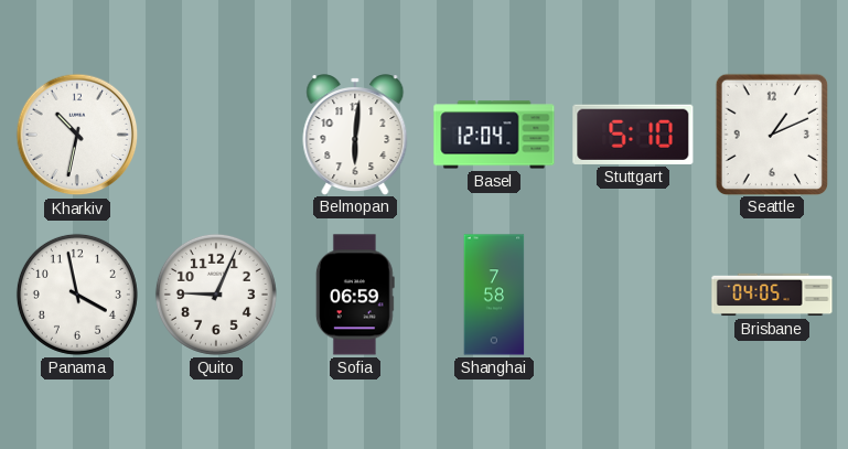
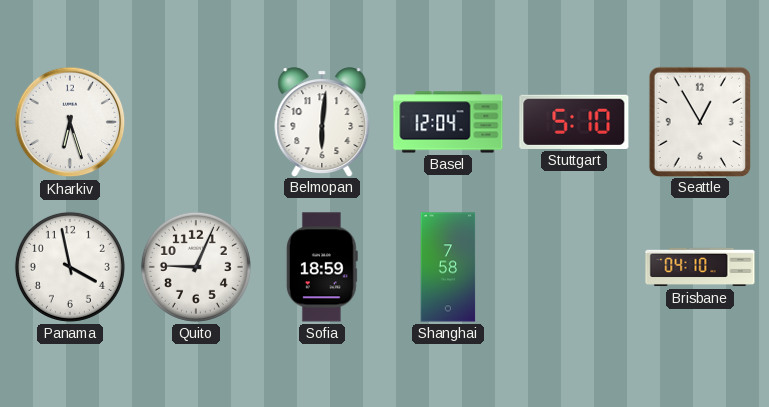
Kharkiv: 10:32 -> 6:27
Seattle: 1:11 -> 12:55
Sofia: 06:59 -> 18:59
Brisbane: 04:05 -> 04:10
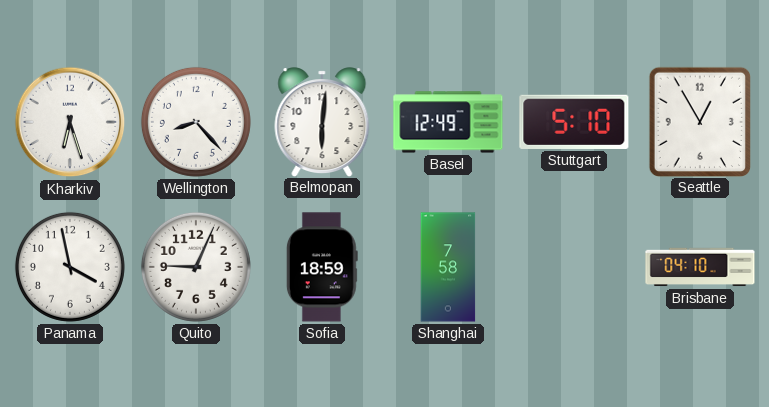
Wellington: none -> 8:23
Basel: 12:04 -> 12:49
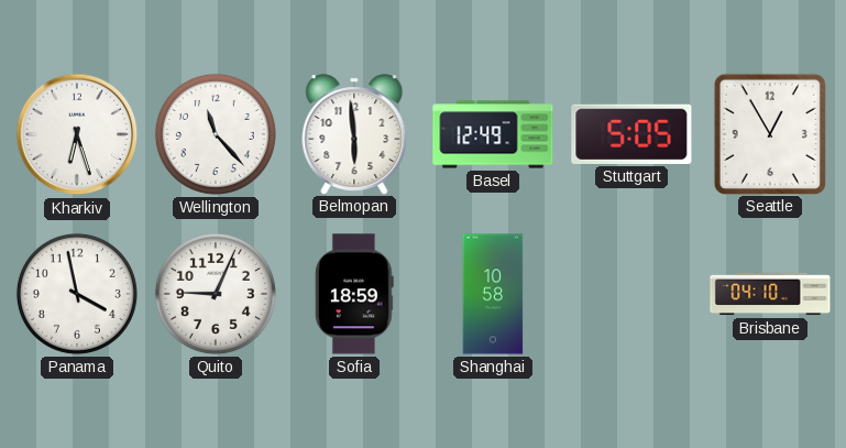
Wellington: 8:23 -> 11:23
Belmopan: 6:01 -> 5:59
Stuttgart: 5:10 -> 5:05
Shanghai: 7:58 -> 10:58
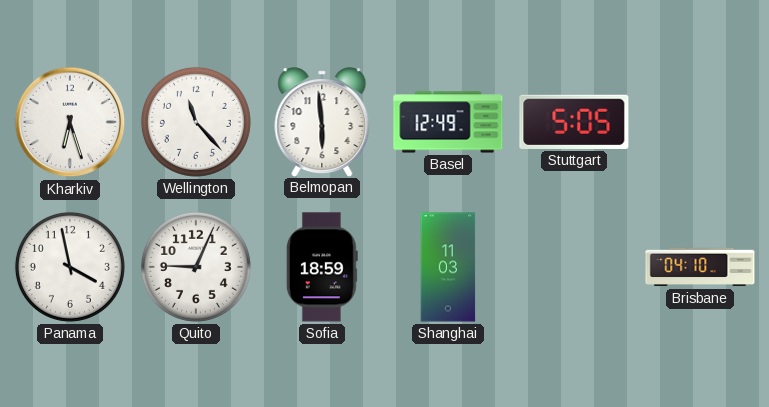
Seattle: 12:55 -> none
Shanghai: 10:58 -> 11:03
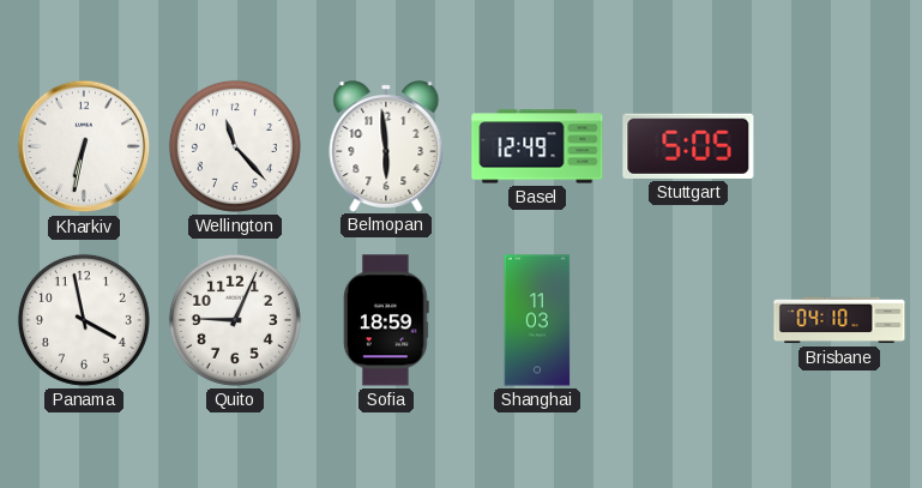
Kharkiv: 6:27 -> 6:32
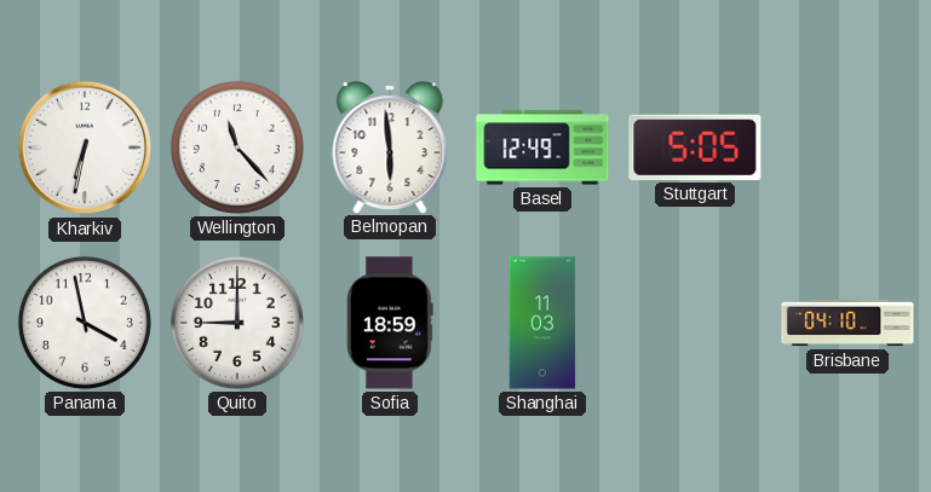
Quito: 9:04 -> 9:00
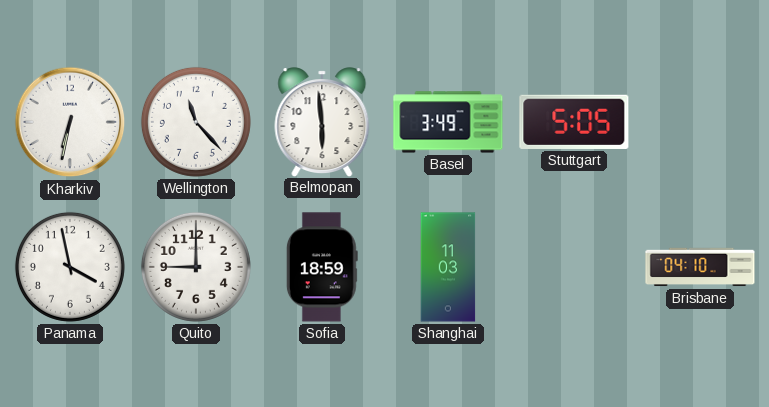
Basel: 12:49 -> 3:49
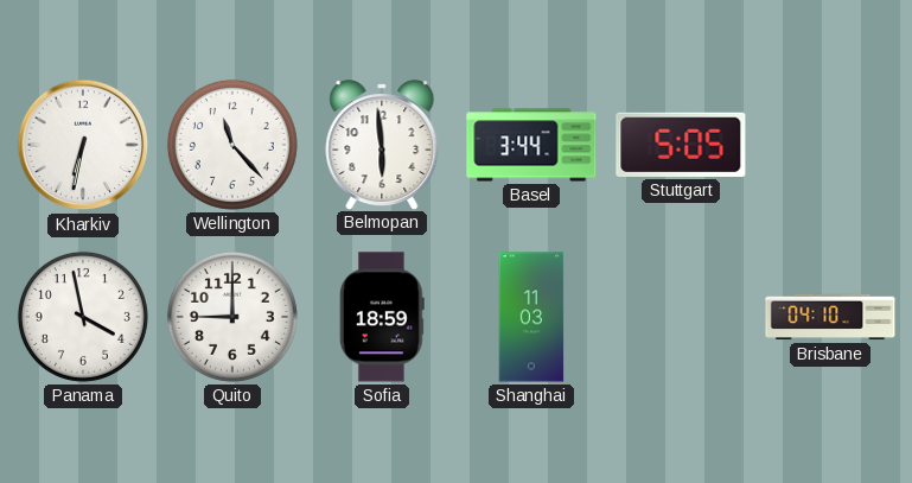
Basel: 3:49 -> 3:44
